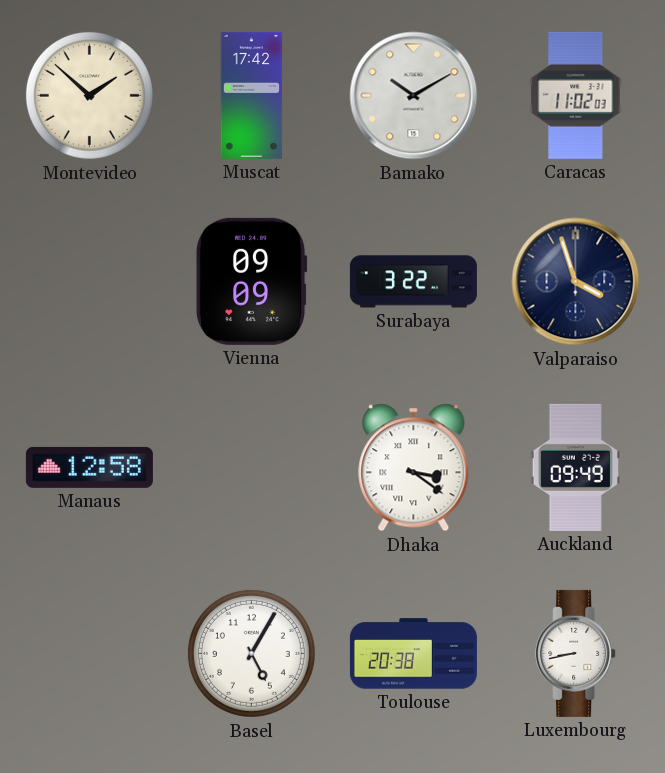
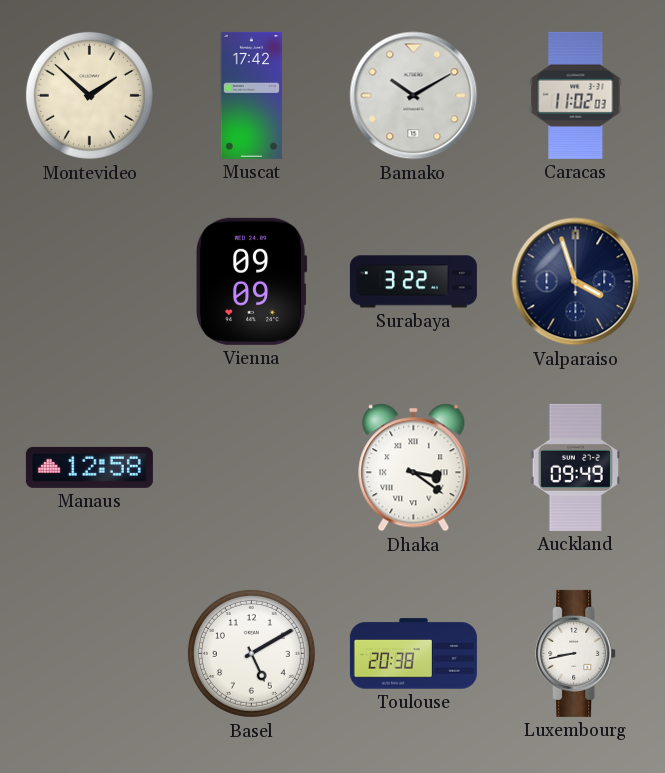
Basel: 5:05 -> 5:10
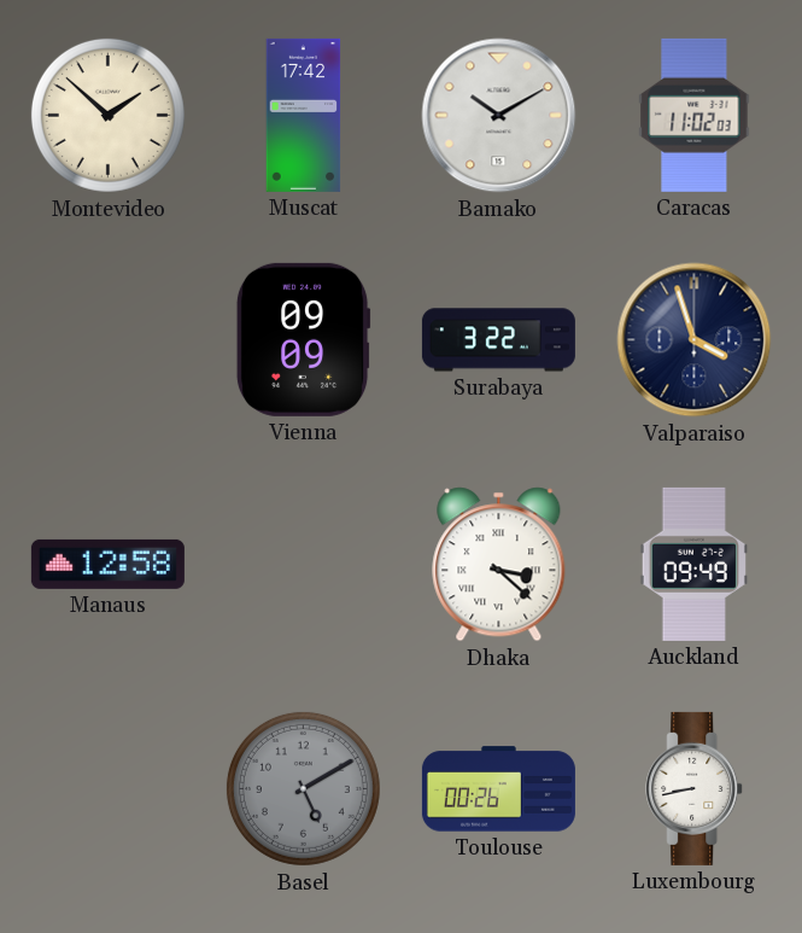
Dhaka: 3:21 -> 3:22
Basel dial: white -> grey
Toulouse: 20:38 -> 00:26
